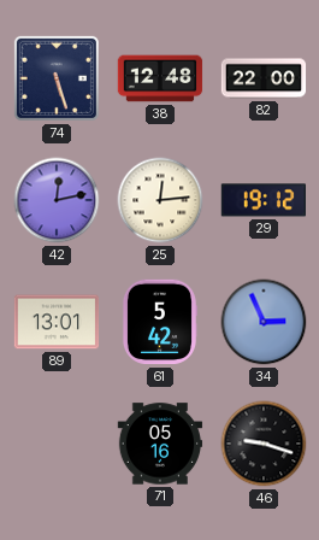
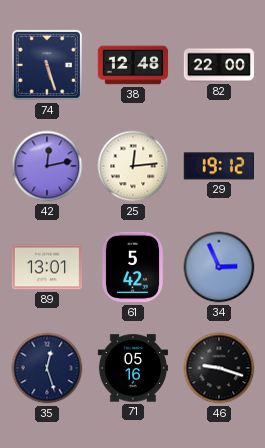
35: none -> 12:27
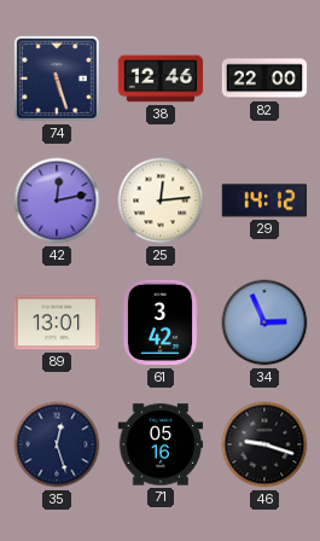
38: 12:48 -> 12:46
29: 19:12 -> 14:12
61: 5:42 -> 3:42
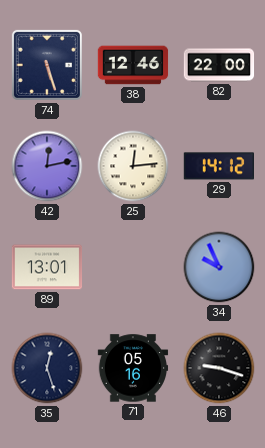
61: 3:42 -> none
34: 2:56 -> 9:56
